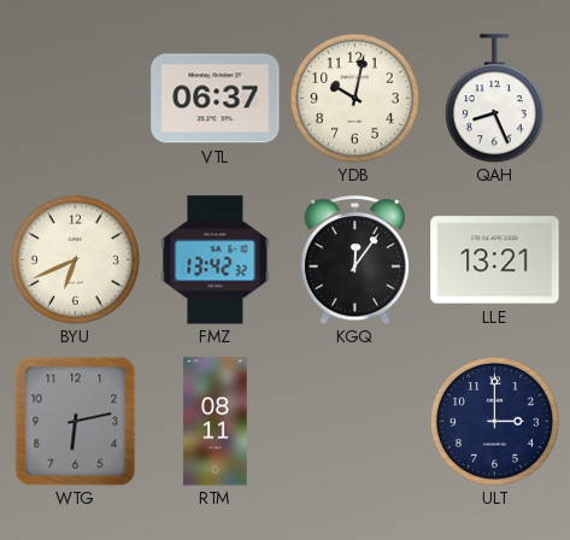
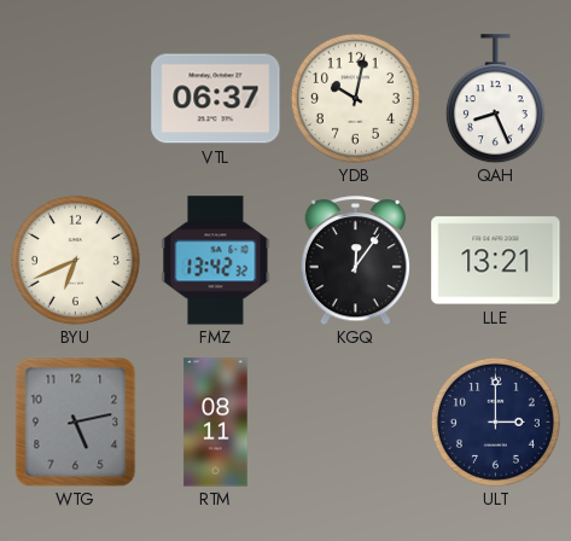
WTG: 6:13 -> 5:13
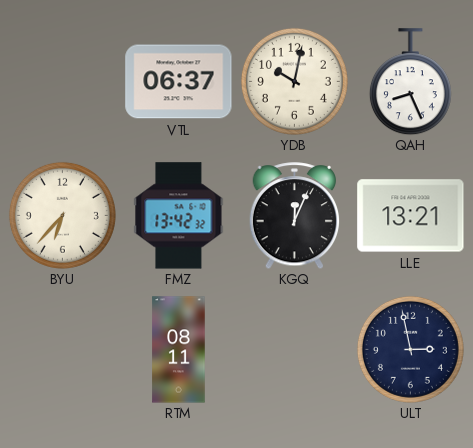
BYU: 6:41 -> 6:37
KGQ: 12:06 -> 12:04
WTG: 5:13 -> none
ULT: 3:00 -> 2:58
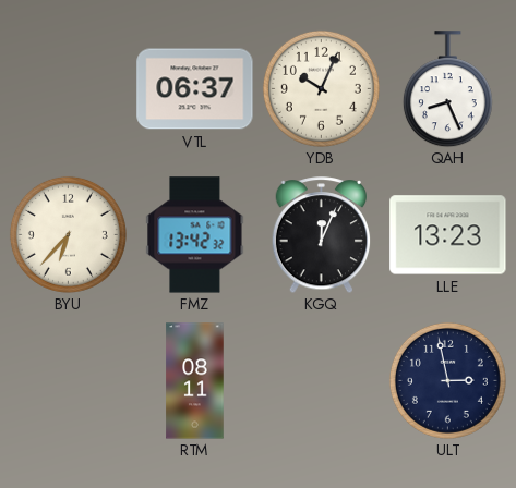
YDB: 10:02 -> 10:04
LLE: 13:21 -> 13:23
